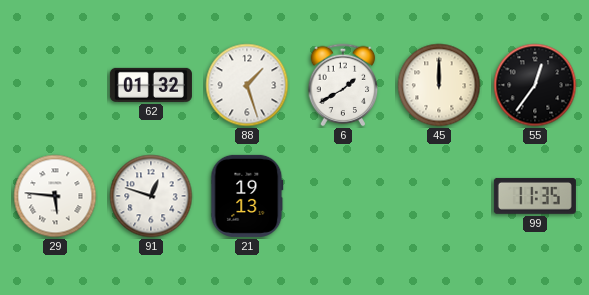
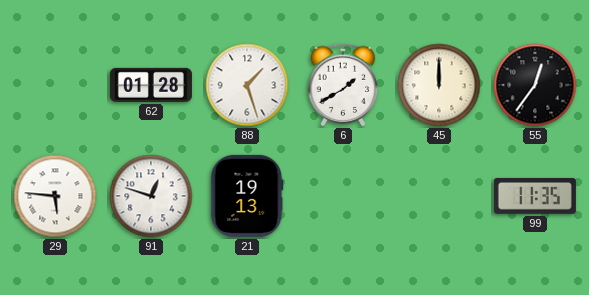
62: 01:32 -> 01:28
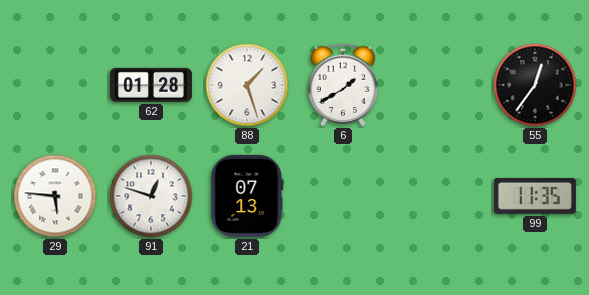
45: 12:00 -> none
21: 19:13 -> 07:13
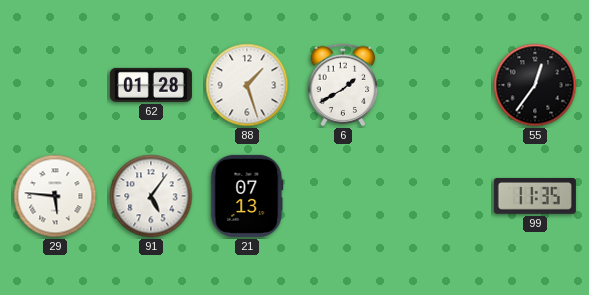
91: 12:48 -> 5:06
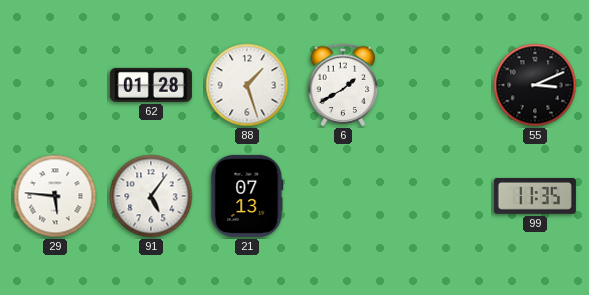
55: 12:36 -> 3:11
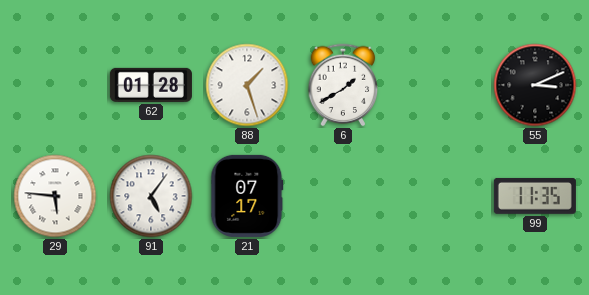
21: 07:13 -> 07:17
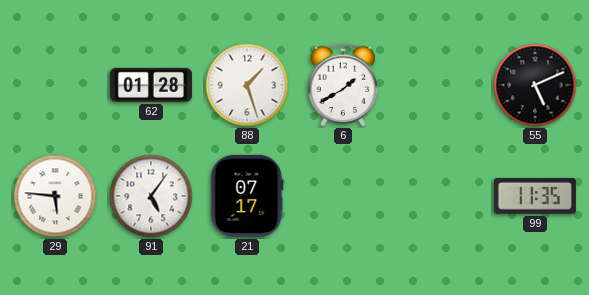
55: 3:11 -> 5:11
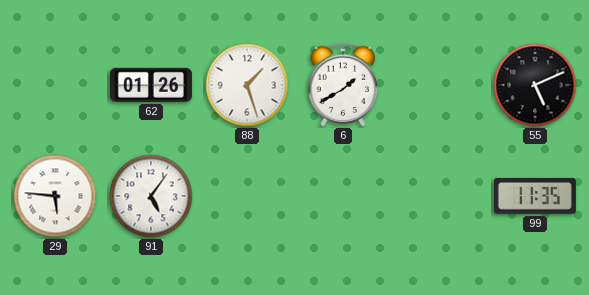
62: 01:28 -> 01:26
21: 07:17 -> none
